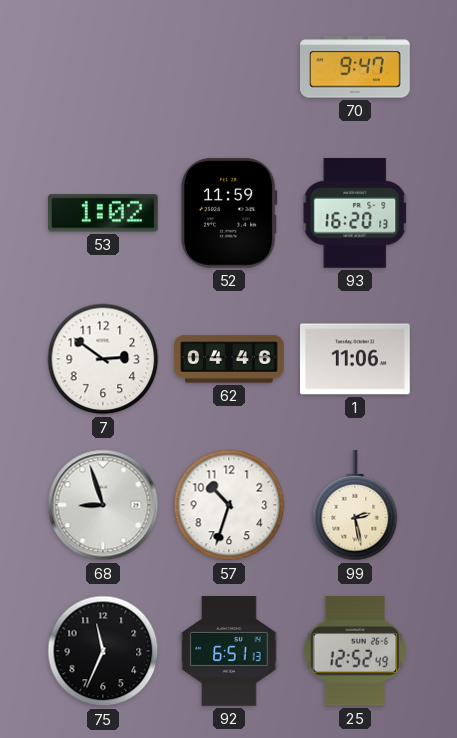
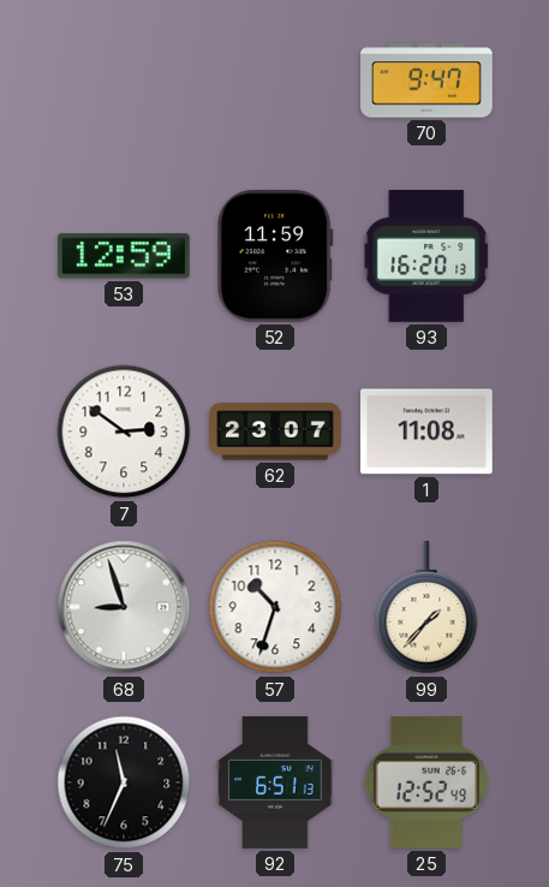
53: 1:02 -> 12:59
62: 04:46 -> 23:07
1: 11:06 -> 11:08
99: 2:28 -> 1:37
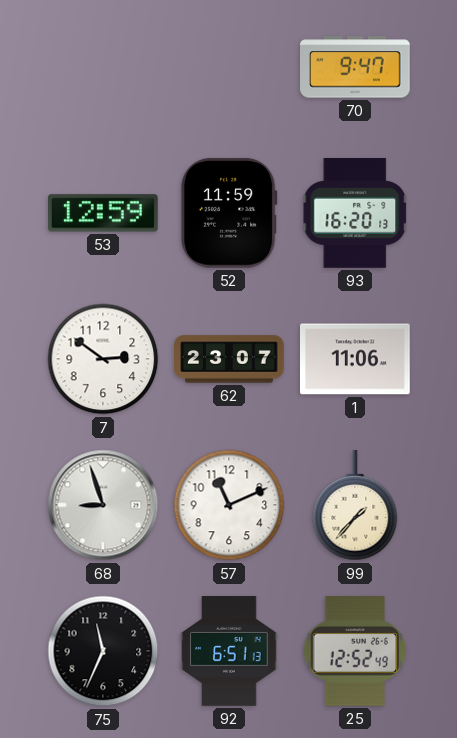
1: 11:08 -> 11:06
57: 10:33 -> 11:11
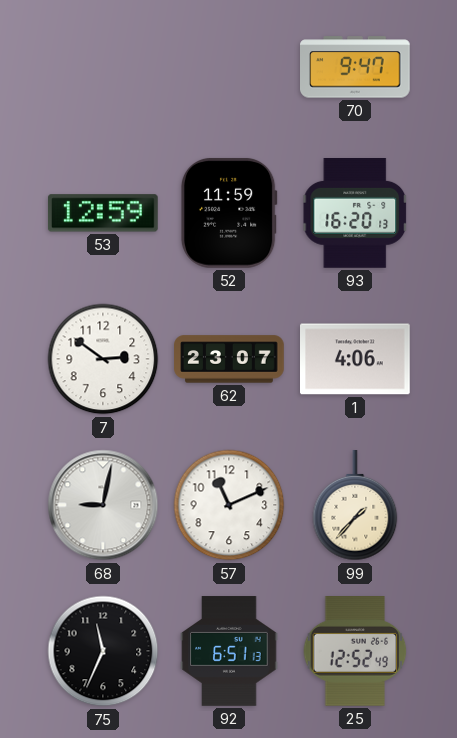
1: 11:06 -> 4:06
68: 8:57 -> 9:02
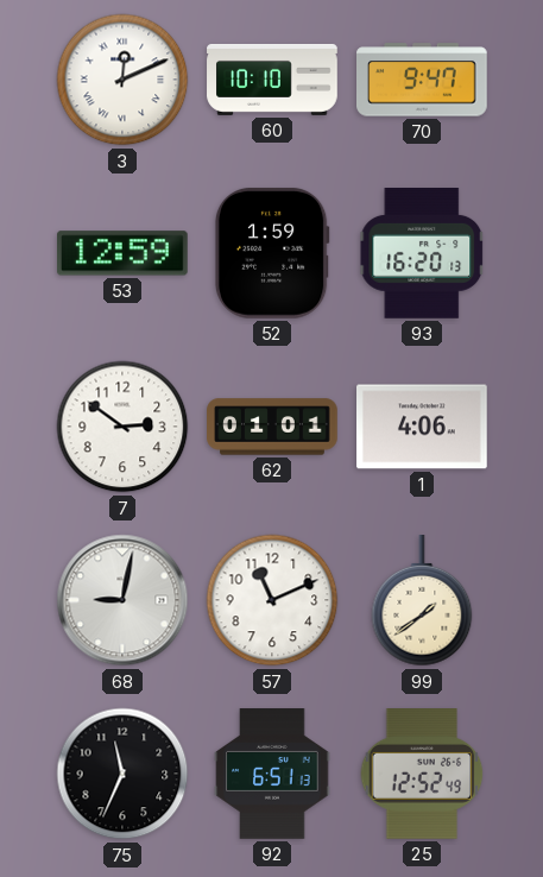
3: none -> 12:11
60: none -> 10:10
52: 11:59 -> 1:59
62: 23:07 -> 01:01
99: 1:37 -> 1:39
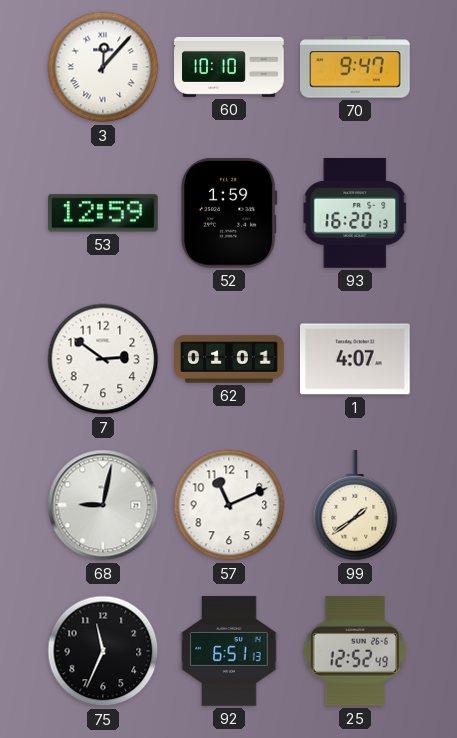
3: 12:11 -> 12:07
1: 4:06 -> 4:07
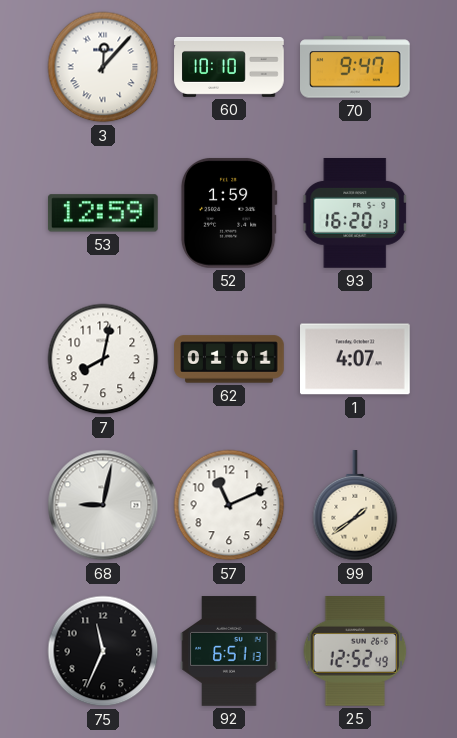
7: 2:51 -> 8:02
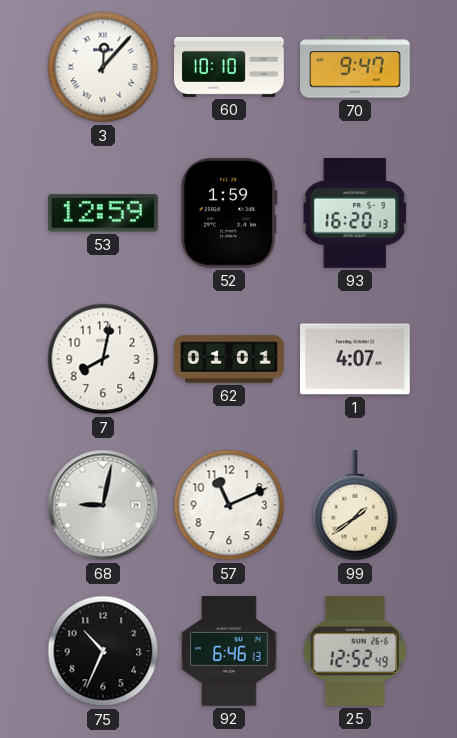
75: 11:34 -> 10:34
92: 6:51 -> 6:46
